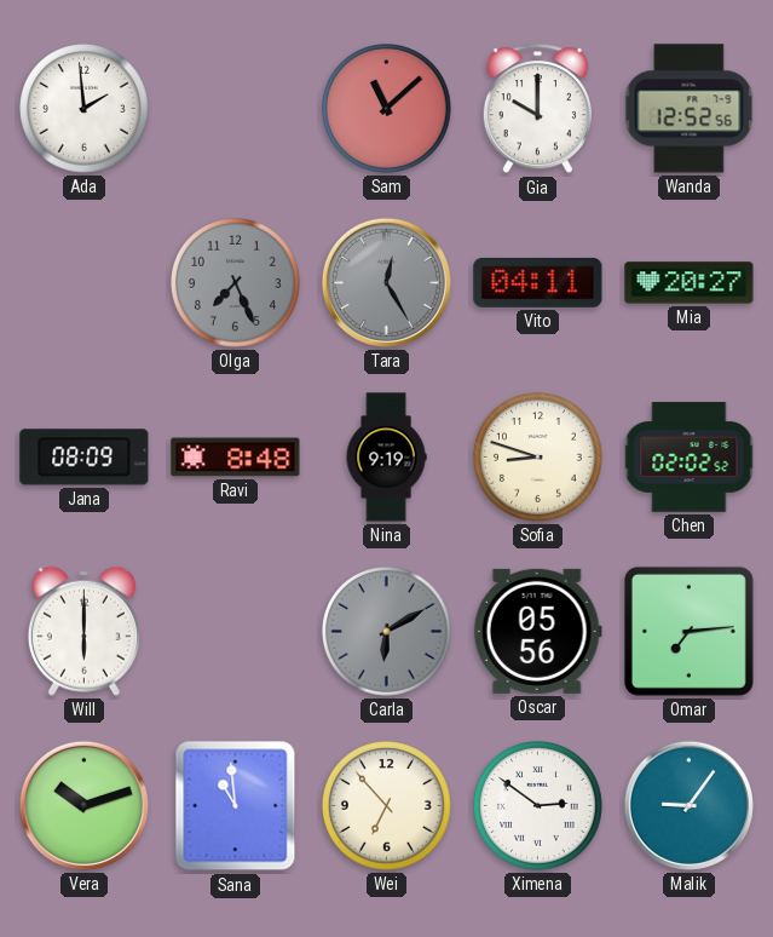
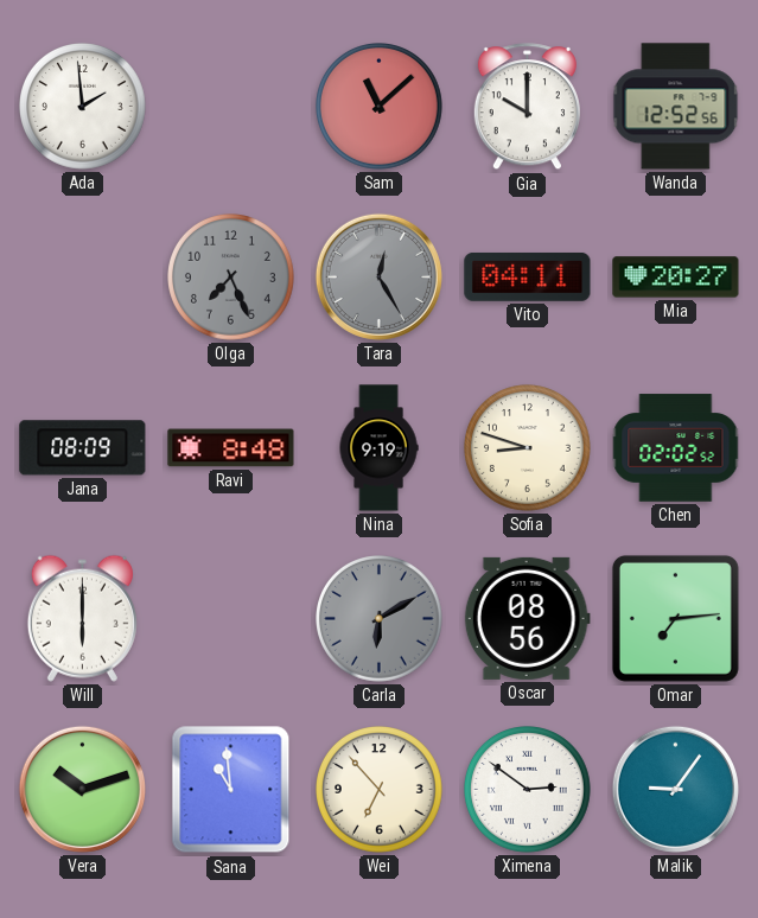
Oscar: 05:56 -> 08:56
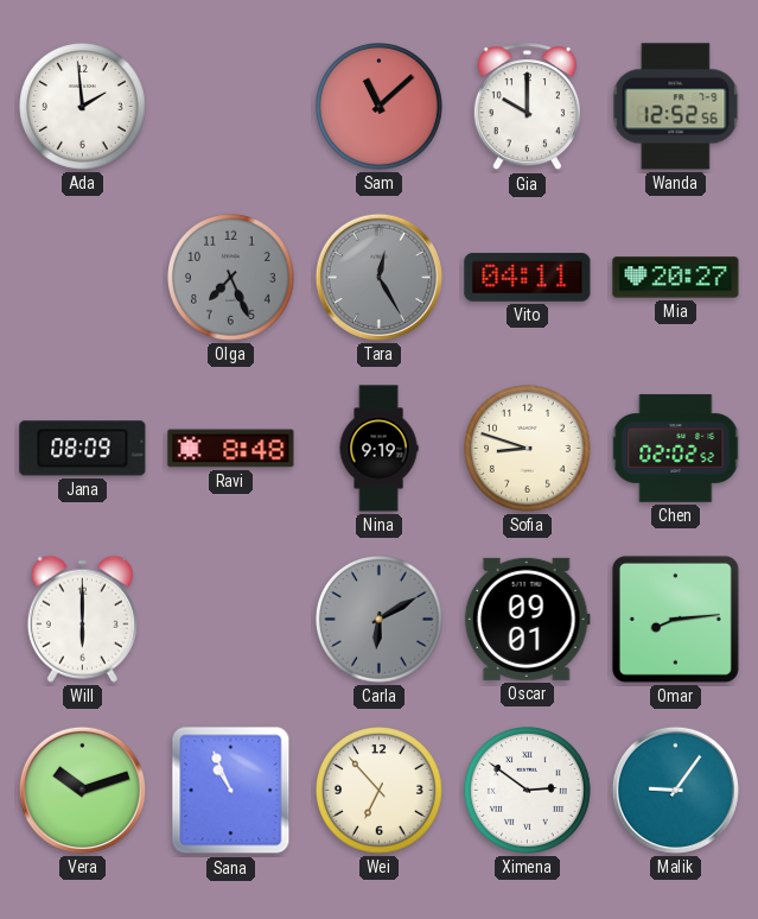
Oscar: 08:56 -> 09:01
Omar: 7:14 -> 8:14
Sana: 10:59 -> 10:56
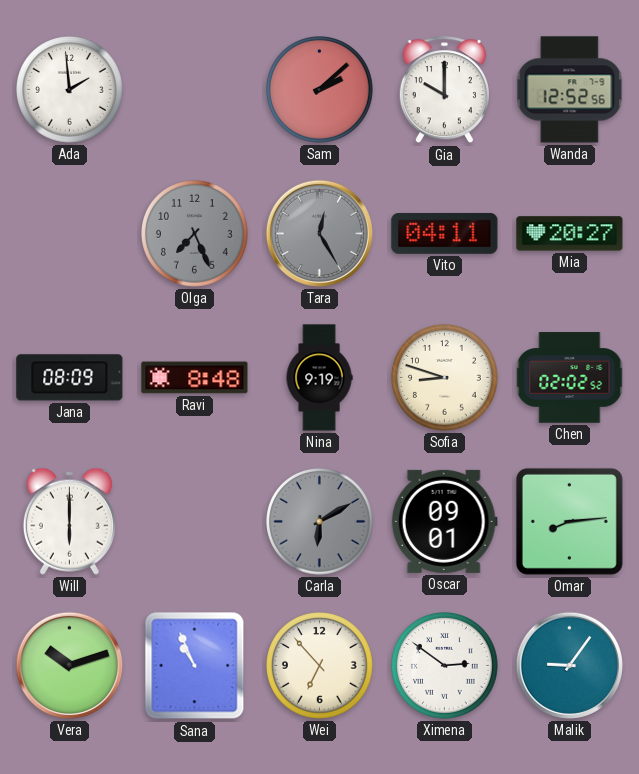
Sam: 11:08 -> 2:08
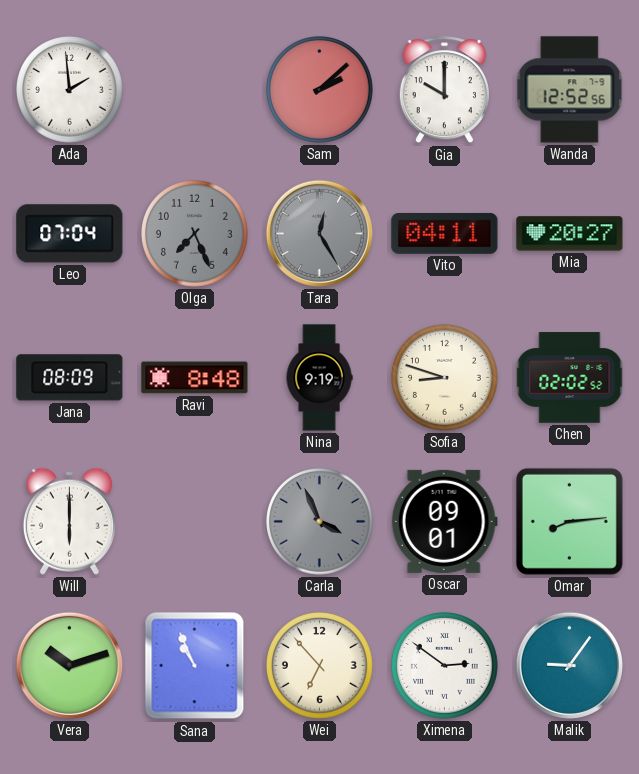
Leo: none -> 07:04
Carla: 6:10 -> 3:56
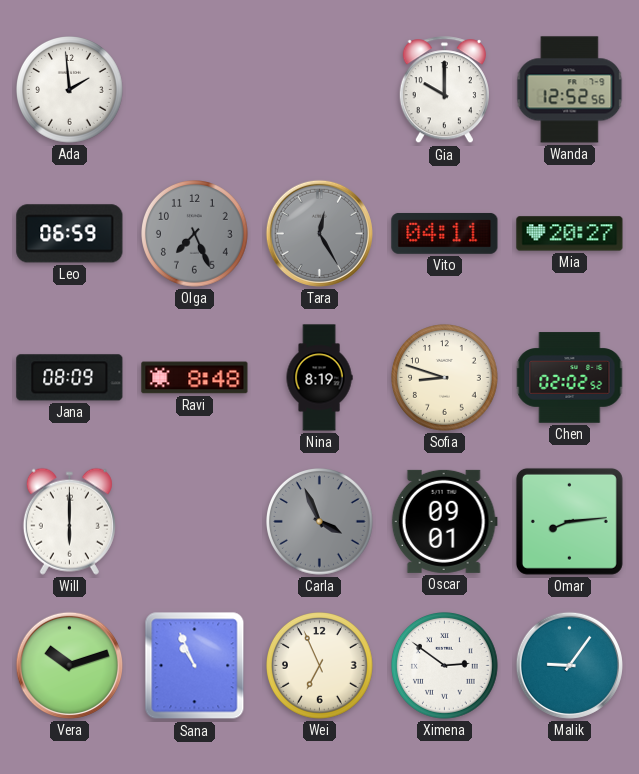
Sam: 2:08 -> none
Leo: 07:04 -> 06:59
Nina: 9:19 -> 8:19
Wei: 6:53 -> 6:56
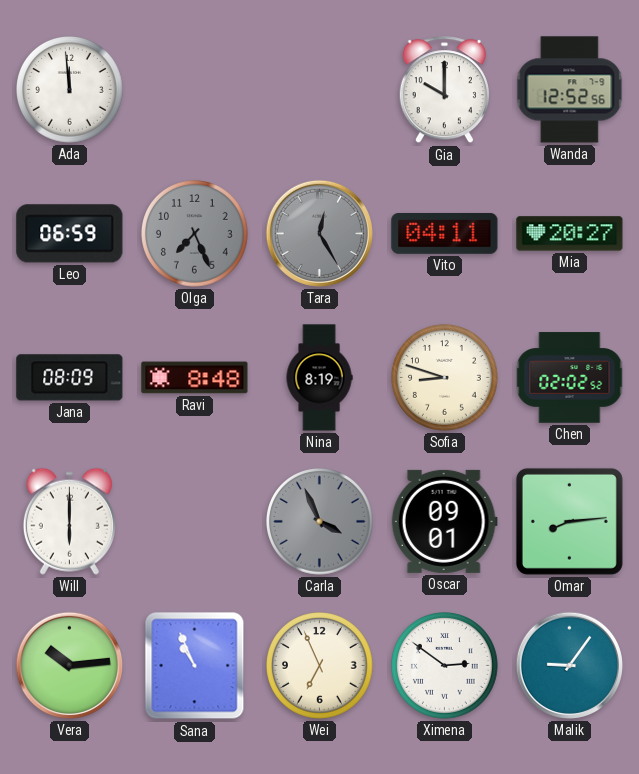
Ada: 1:59 -> 11:59
Vera: 10:12 -> 10:14
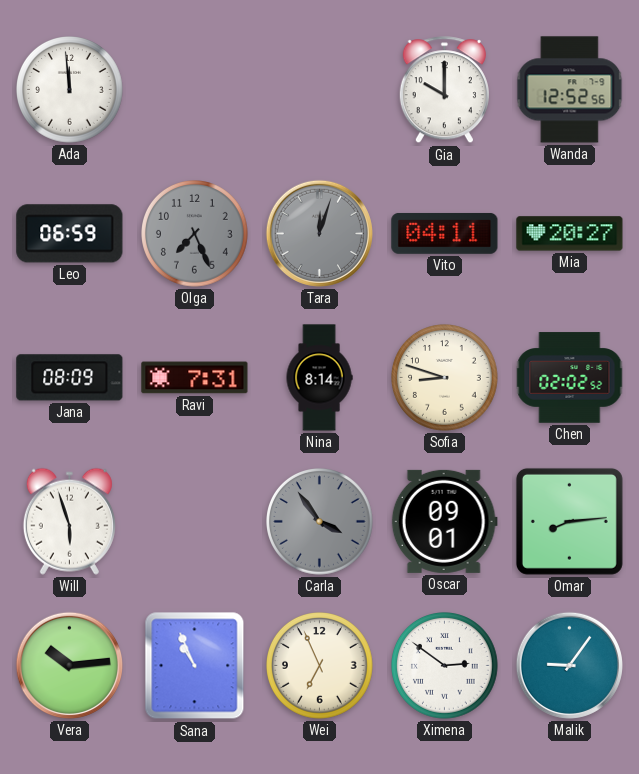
Tara: 12:25 -> 12:03
Ravi: 8:48 -> 7:31
Nina: 8:19 -> 8:14
Will: 6:00 -> 5:57
Carla: 3:56 -> 3:54
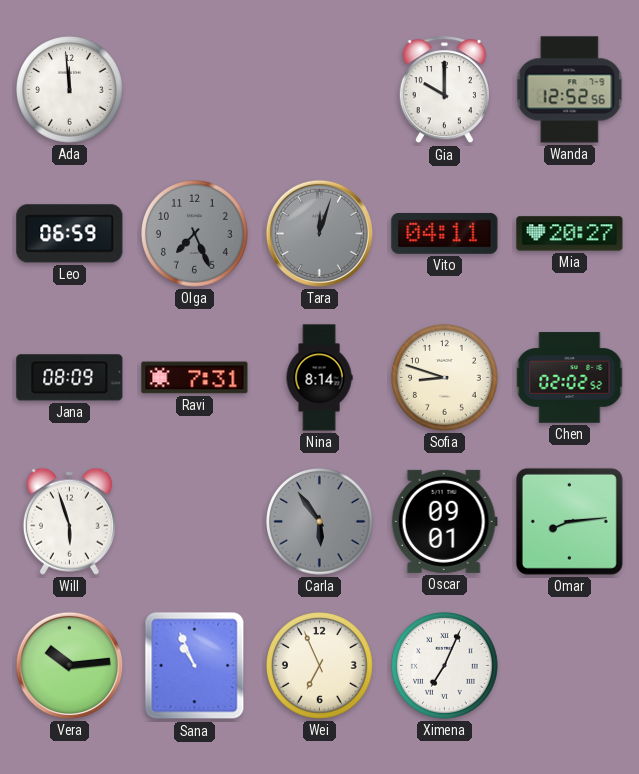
Carla: 3:54 -> 5:54
Ximena: 2:51 -> 7:04
Malik: 9:06 -> none
